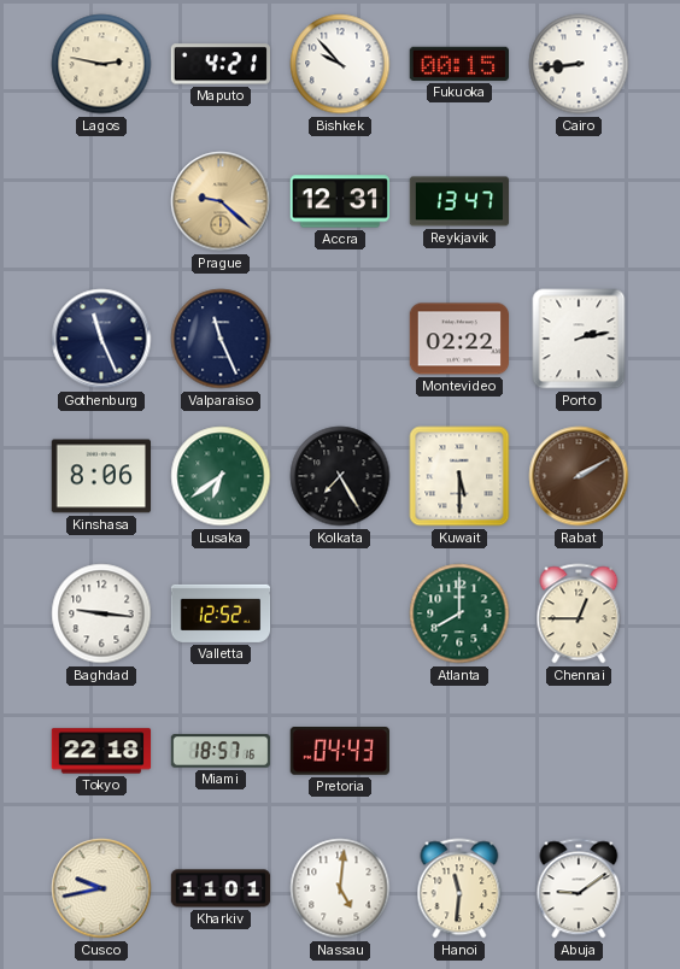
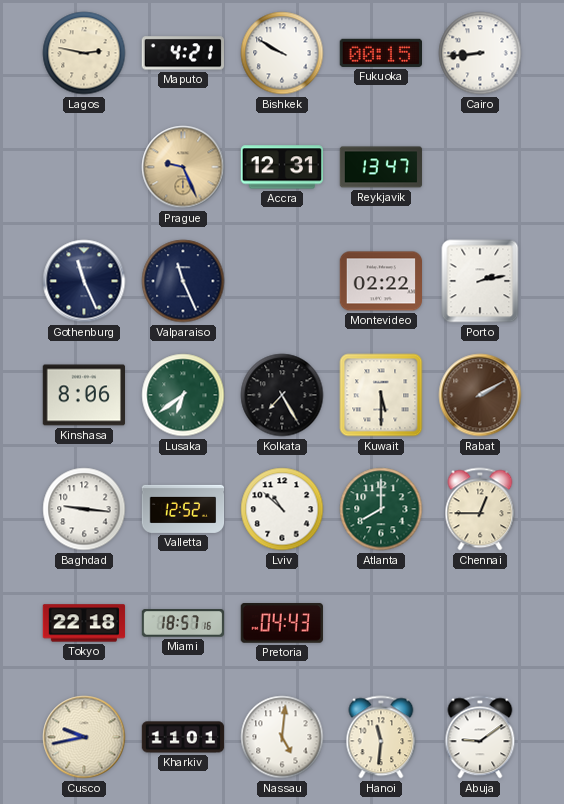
Bishkek: 9:53 -> 9:50
Prague: 9:22 -> 9:26
Lviv: none -> 10:52
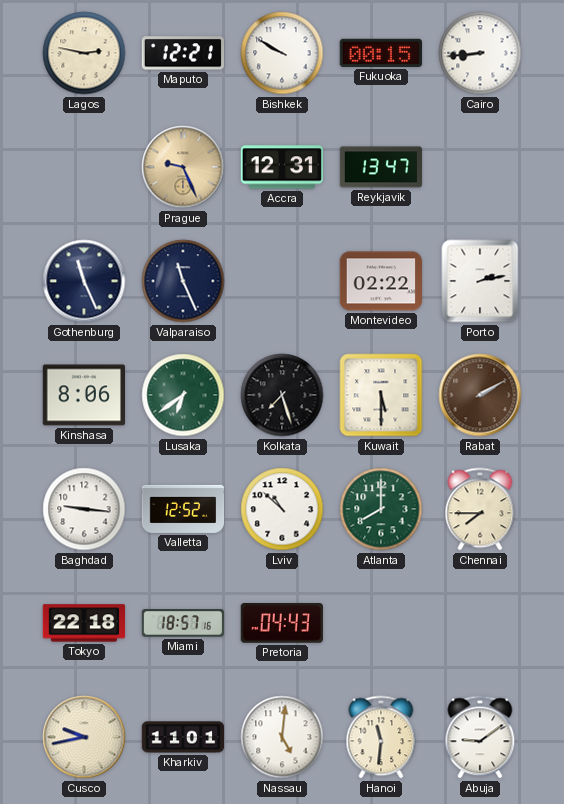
Maputo: 4:21 -> 12:21
Kolkata: 7:25 -> 7:27
Chennai: 12:45 -> 7:45
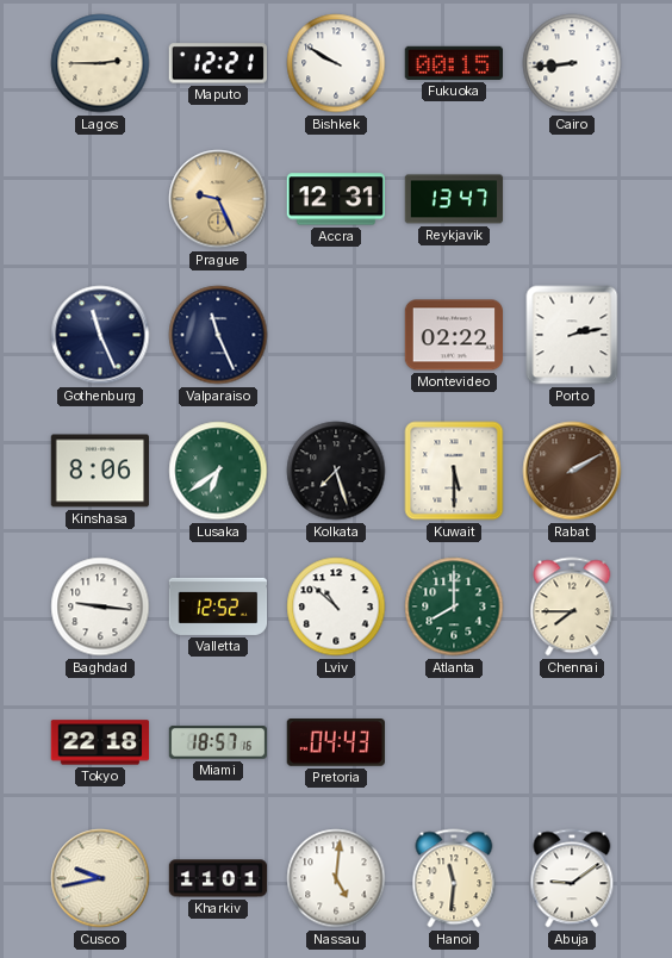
Lagos: 2:47 -> 2:45
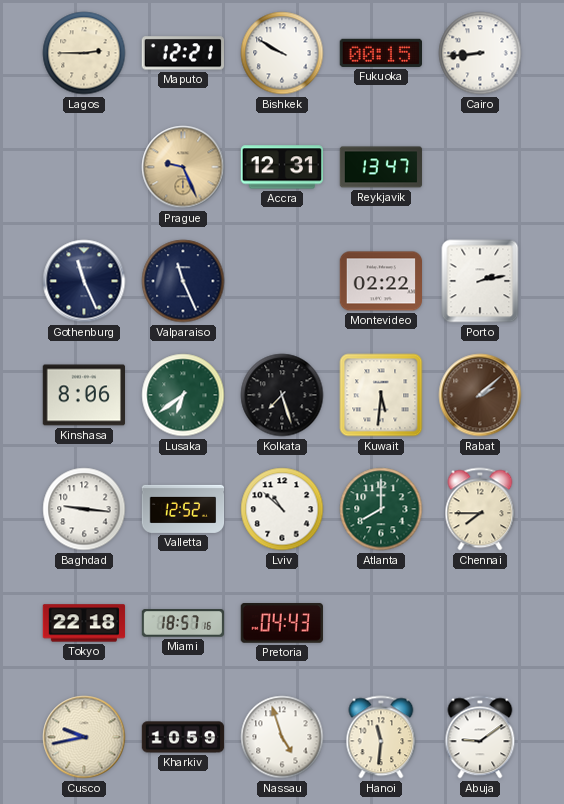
Kuwait: 5:30 -> 5:31
Rabat: 2:10 -> 2:08
Kharkiv: 11:01 -> 10:59
Nassau: 5:01 -> 4:57
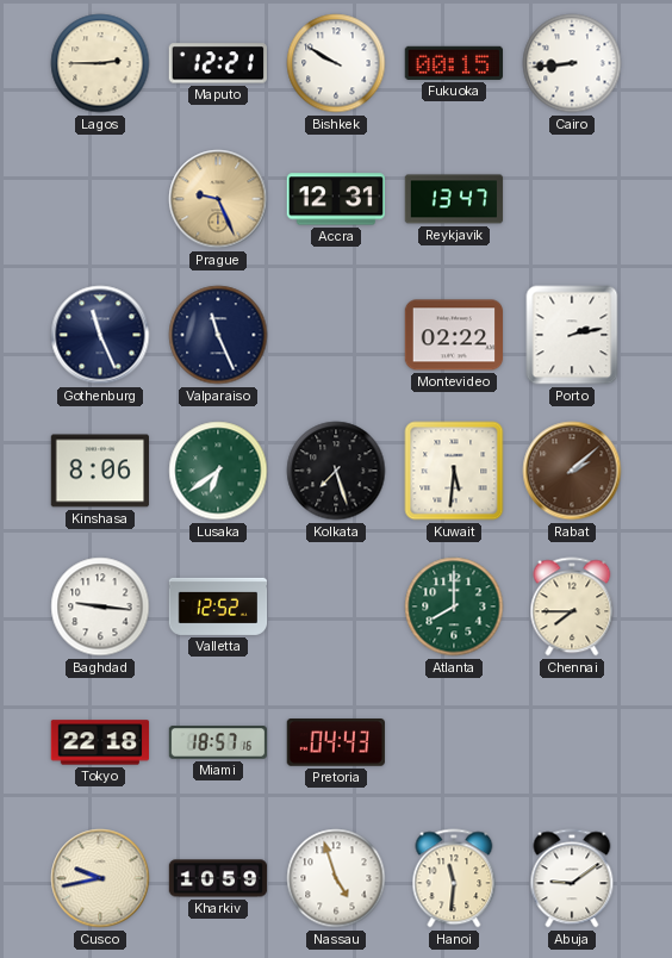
Lviv: 10:52 -> none
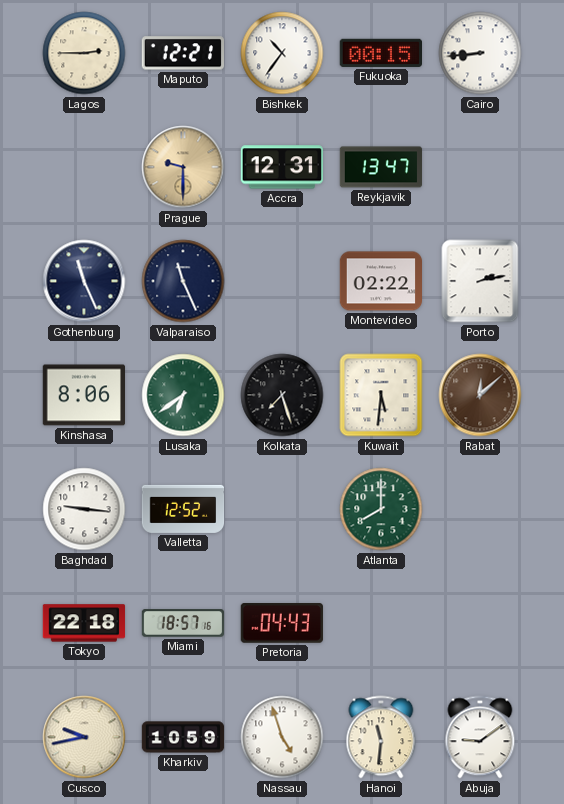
Bishkek: 9:50 -> 10:36
Prague: 9:26 -> 9:30
Rabat: 2:08 -> 12:08
Chennai: 7:45 -> none
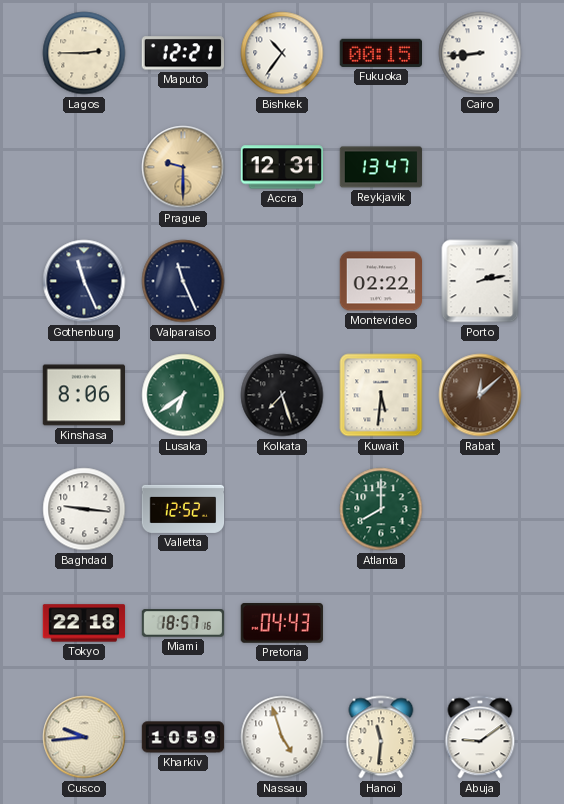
Cusco: 9:43 -> 9:44
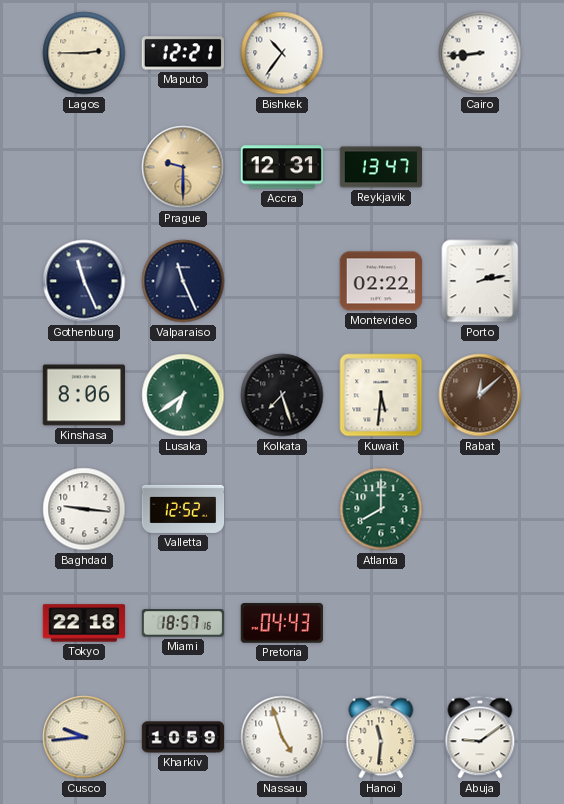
Fukuoka: 00:15 -> none
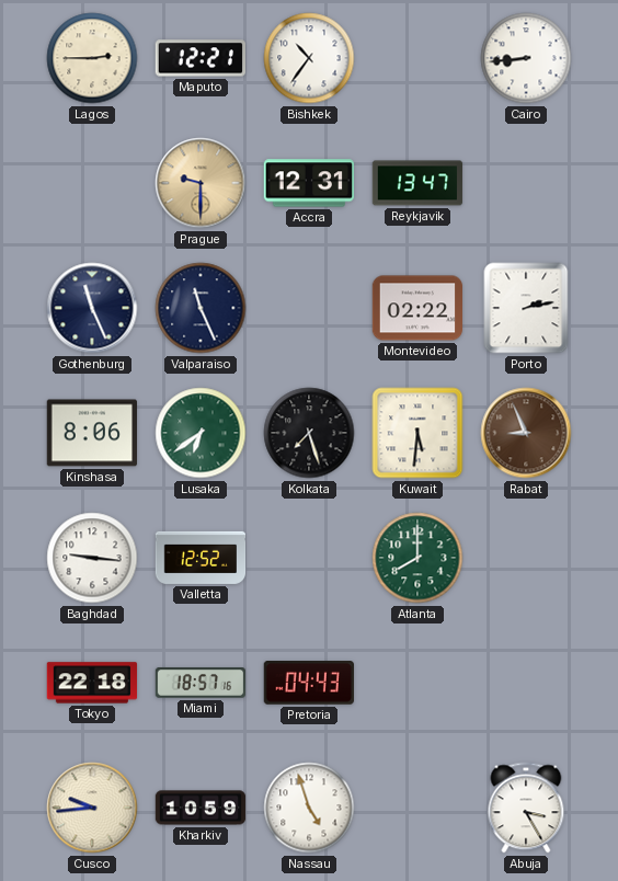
Rabat: 12:08 -> 8:56
Hanoi: 11:31 -> none
Abuja: 9:09 -> 3:25
